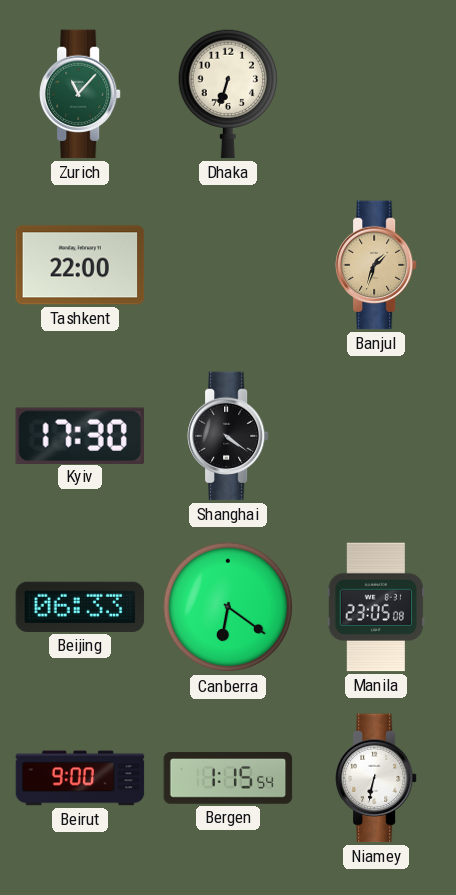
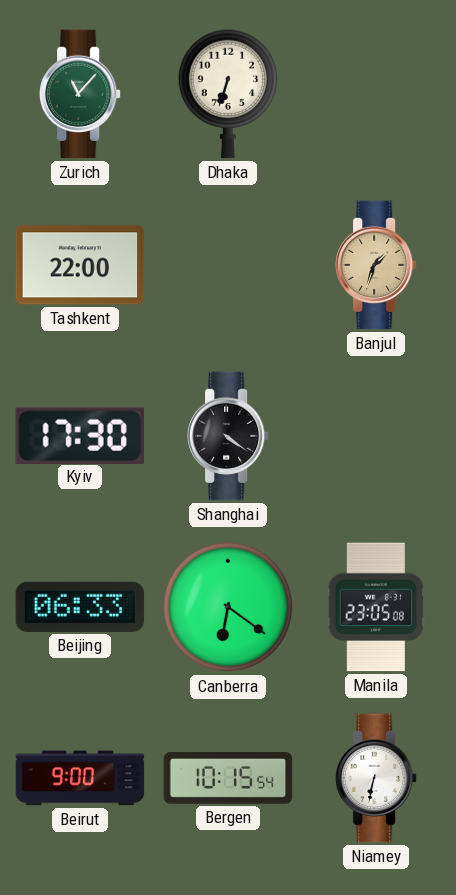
Bergen: 1:15 -> 10:15
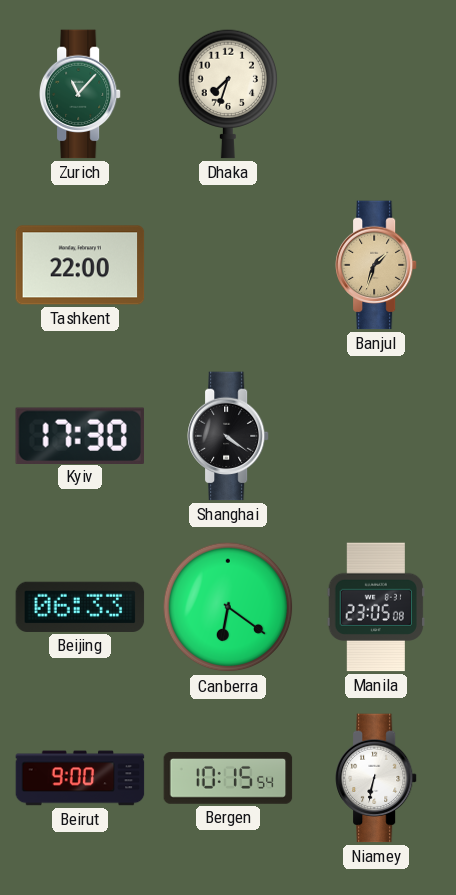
Dhaka: 6:33 -> 7:33
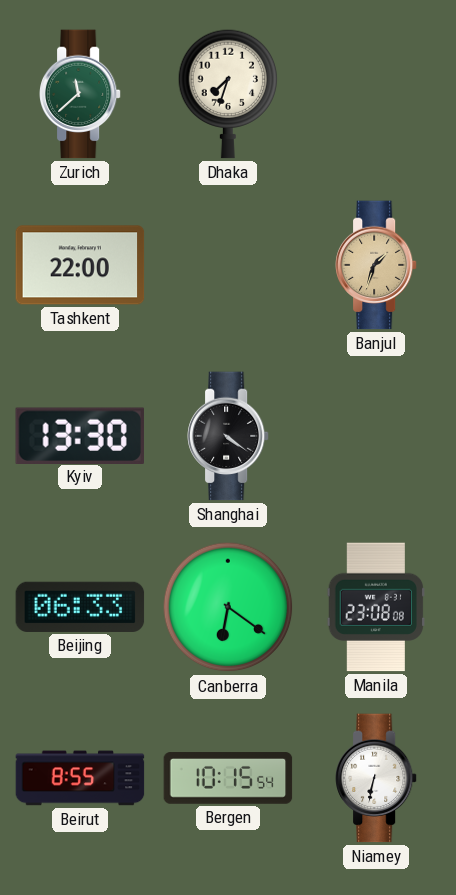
Zurich: 11:07 -> 11:38
Kyiv: 17:30 -> 13:30
Manila: 23:05 -> 23:08
Beirut: 9:00 -> 8:55
